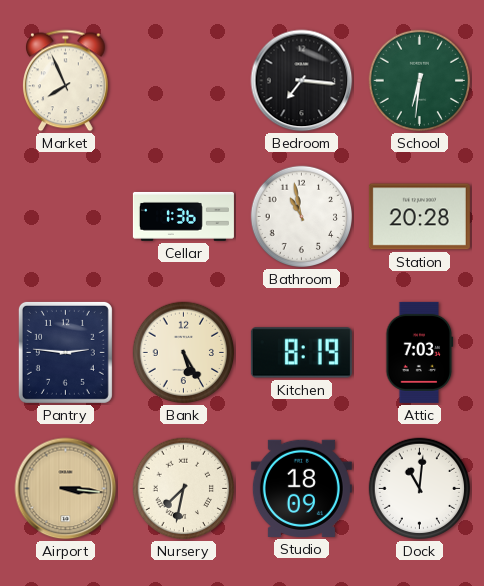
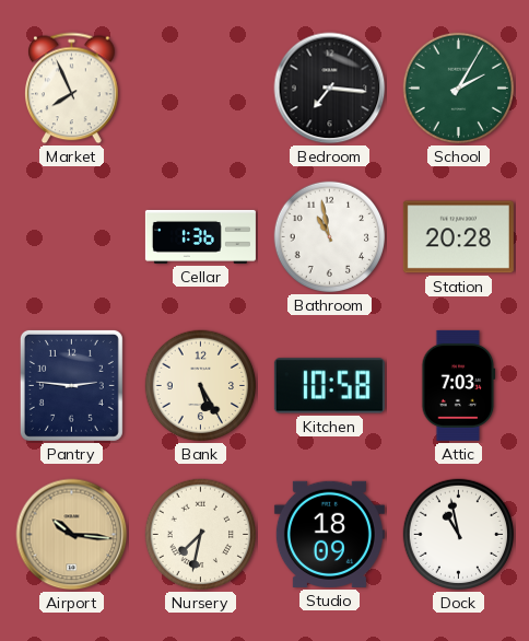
School: 6:31 -> 2:05
Kitchen: 8:19 -> 10:58
Airport: 3:16 -> 10:16
Dock: 11:01 -> 10:58
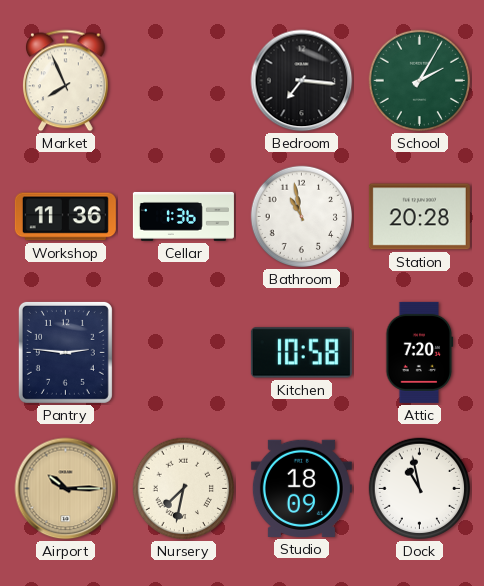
Workshop: none -> 11:36
Bank: 5:25 -> none
Attic: 7:03 -> 7:20
Airport: 10:16 -> 10:15
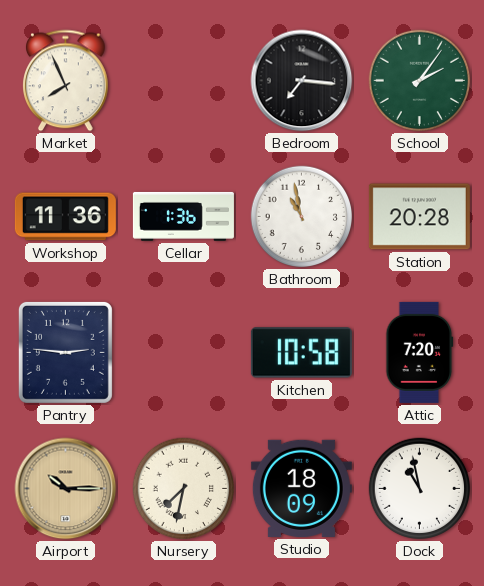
School: 2:05 -> 2:06
